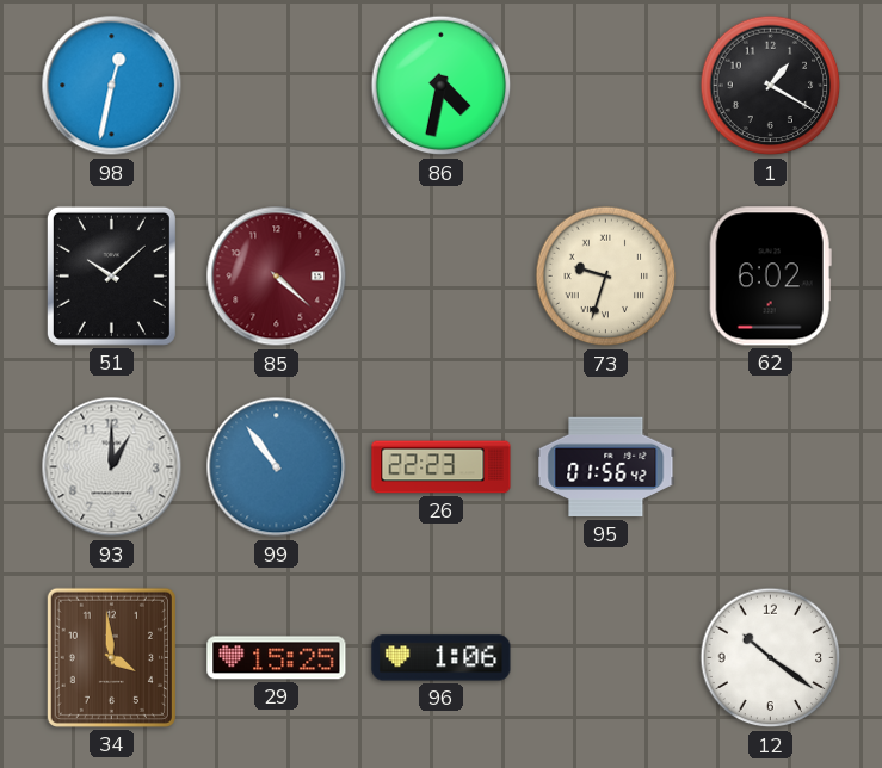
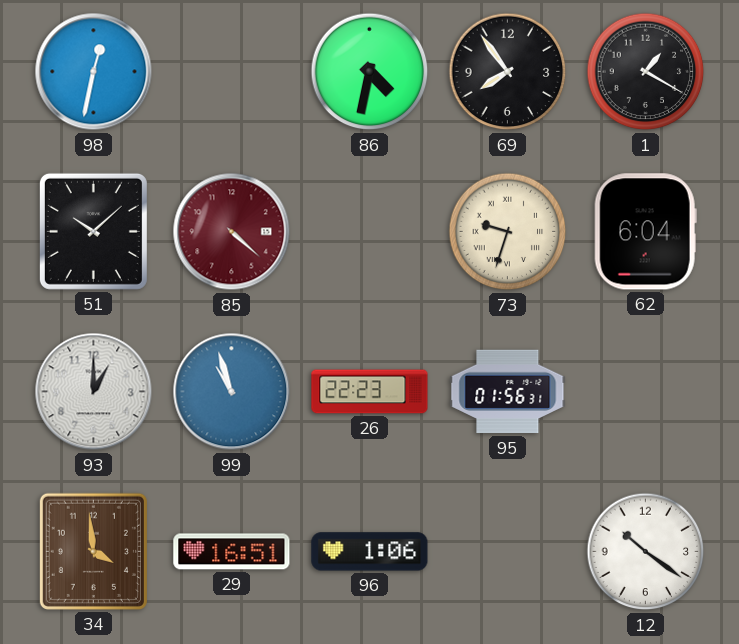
69: none -> 7:54
62: 6:02 -> 6:04
99: 10:54 -> 10:57
95: 01:56:42 -> 01:56:31
29: 15:25 -> 16:51
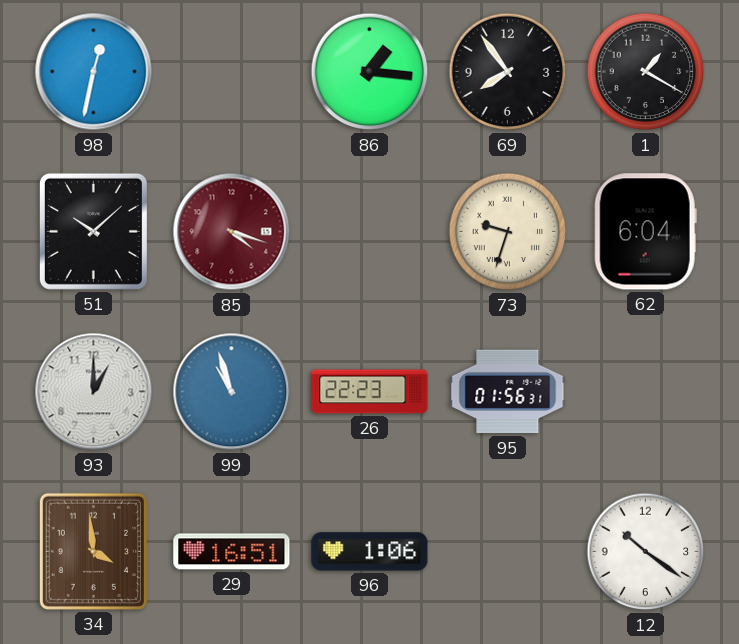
86: 4:32 -> 1:16
85: 4:22 -> 4:18
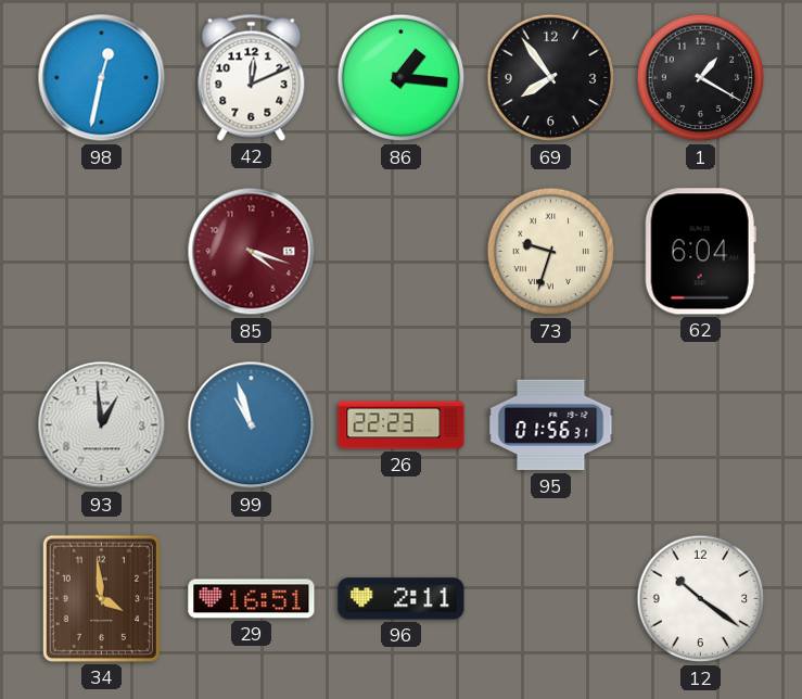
42: none -> 12:11
51: 10:08 -> none
93: 1:00 -> 12:59
96: 1:06 -> 2:11
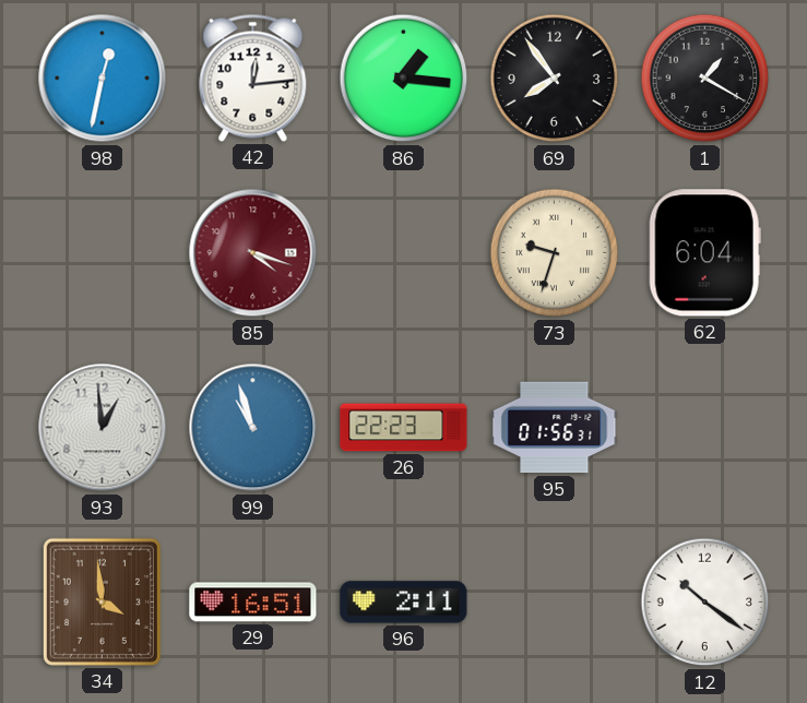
42: 12:11 -> 12:14
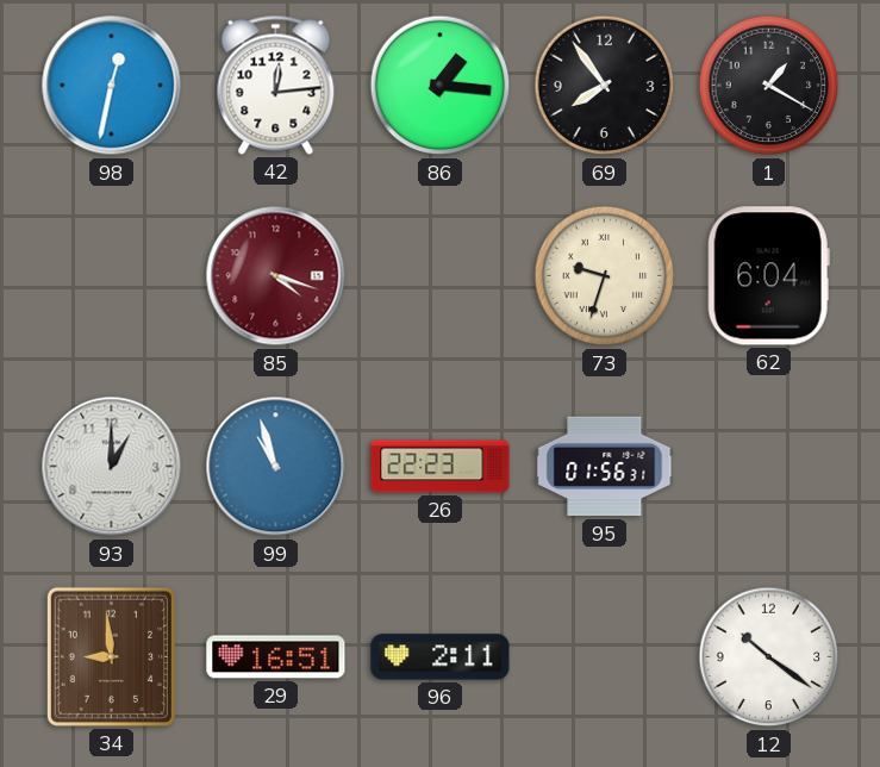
93: 12:59 -> 1:00
34: 3:59 -> 8:59
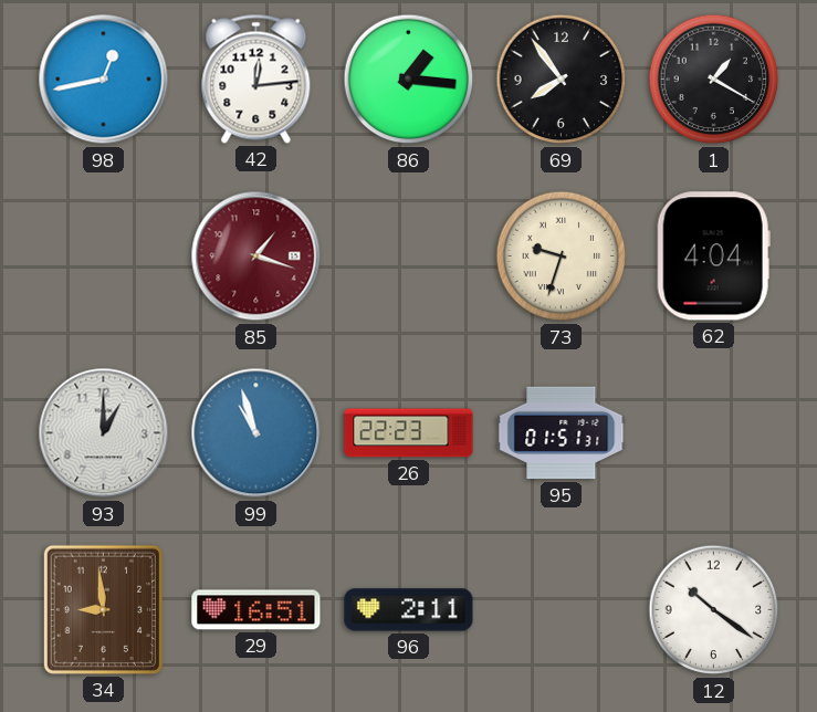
98: 12:32 -> 12:43
85: 4:18 -> 1:18
62: 6:04 -> 4:04
95: 01:56 -> 01:51
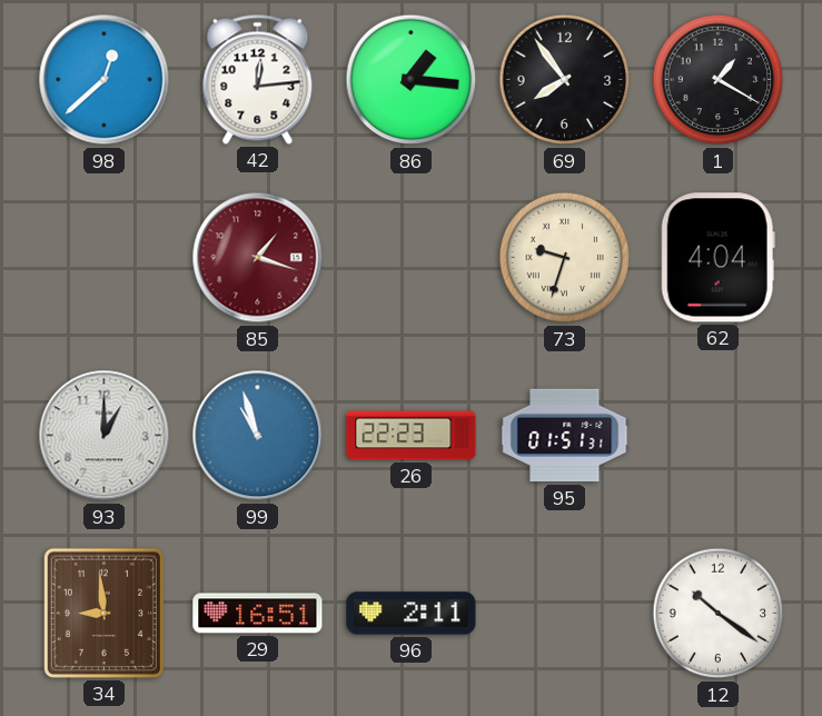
98: 12:43 -> 12:38
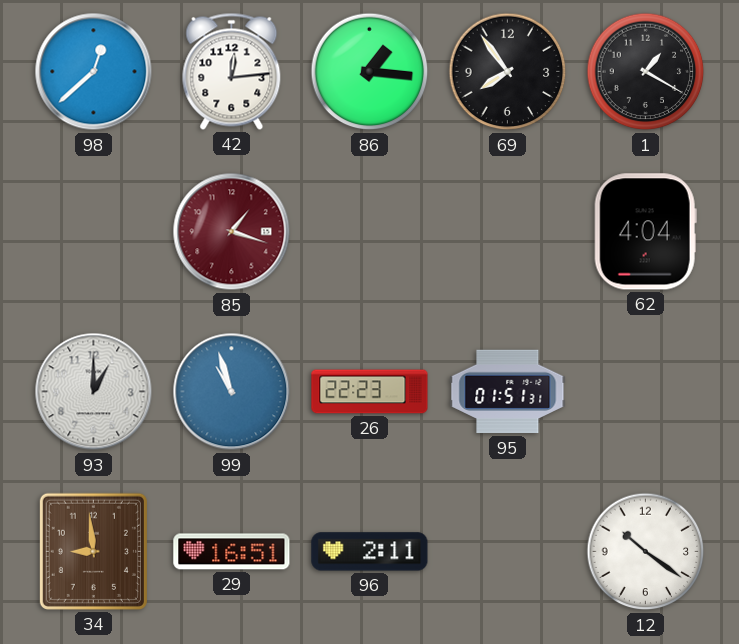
73: 9:33 -> none
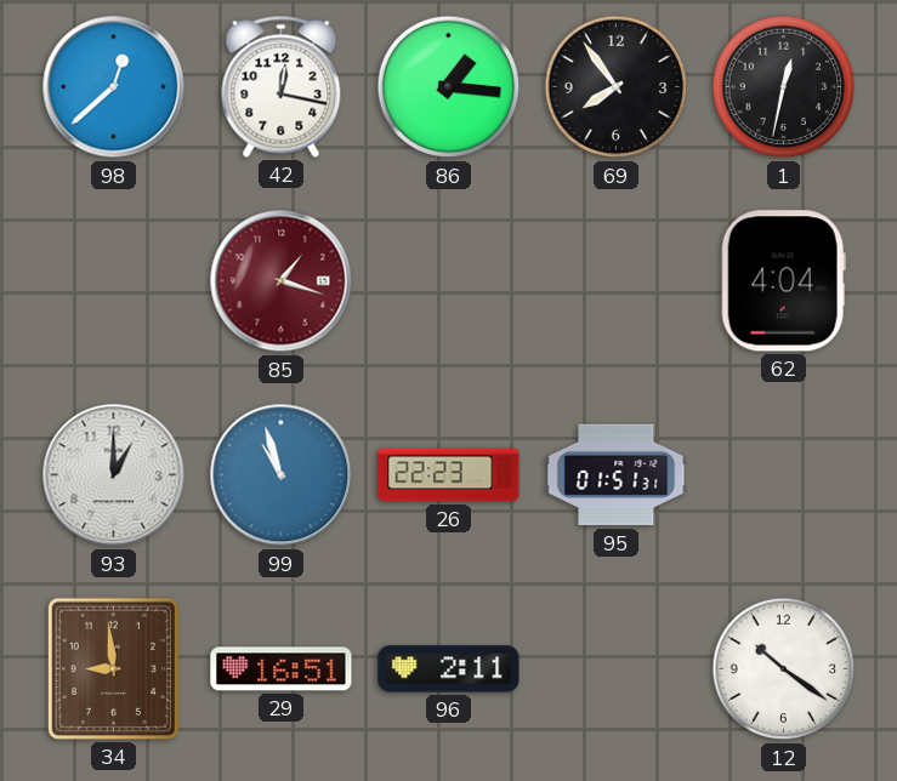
42: 12:14 -> 12:17
1: 1:20 -> 12:32
